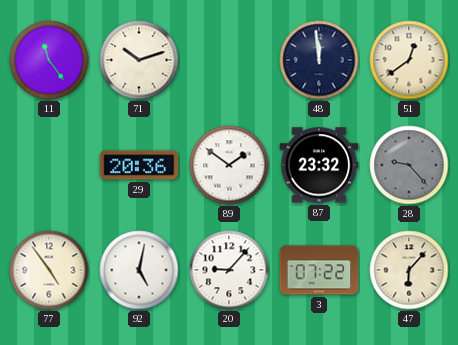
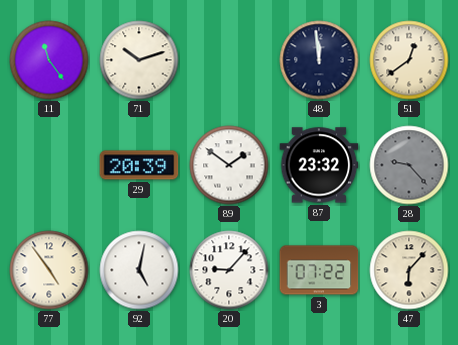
29: 20:36 -> 20:39
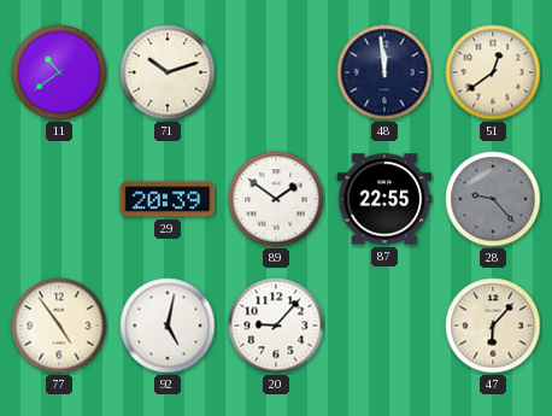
11: 11:24 -> 10:39
87: 23:32 -> 22:55
3: 07:22 -> none
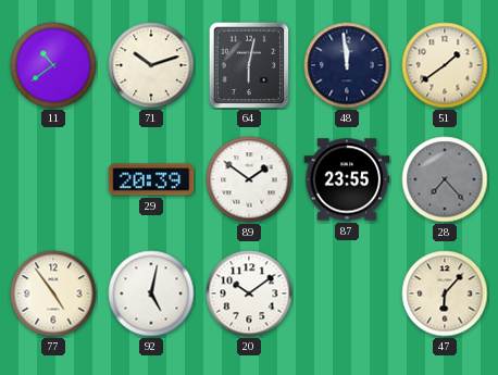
64: none -> 6:02
51: 12:39 -> 1:39
87: 22:55 -> 23:55
28: 9:23 -> 7:23
20: 9:07 -> 10:09
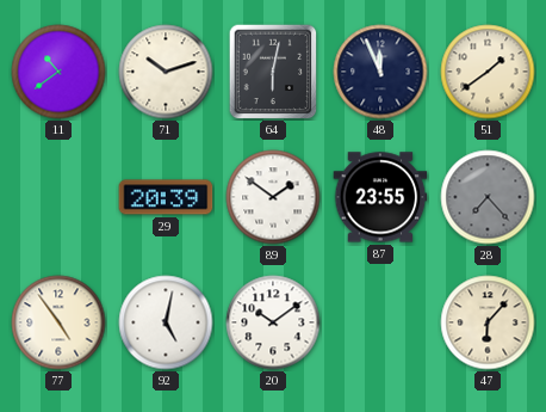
48: 11:59 -> 11:56
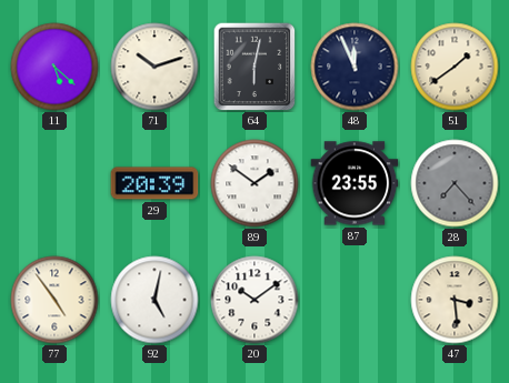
11: 10:39 -> 5:22
47: 6:07 -> 3:29
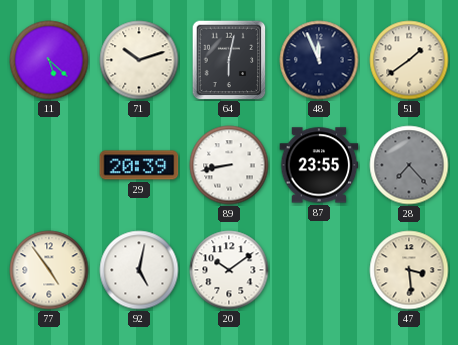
89: 1:51 -> 8:43
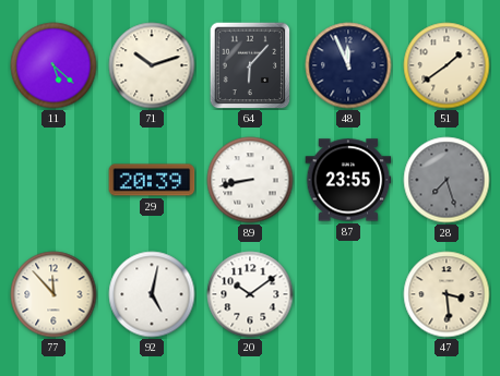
64: 6:02 -> 6:07
28: 7:23 -> 7:27
77: 4:54 -> 11:53
